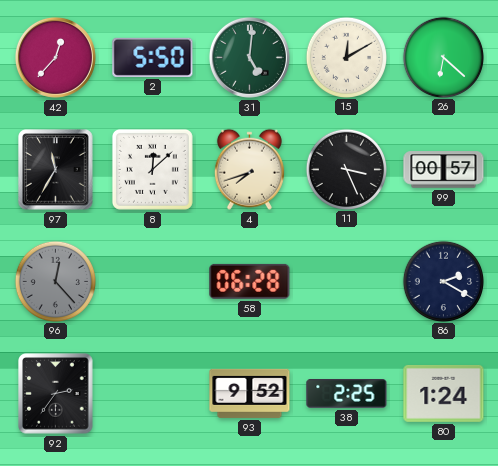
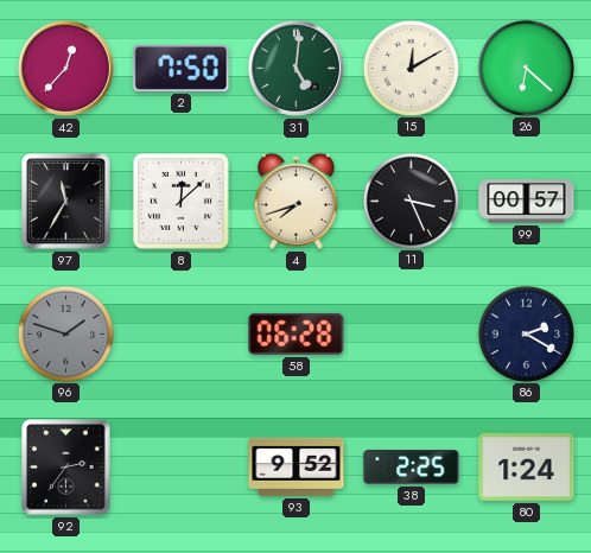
2: 5:50 -> 7:50
96: 12:23 -> 1:48
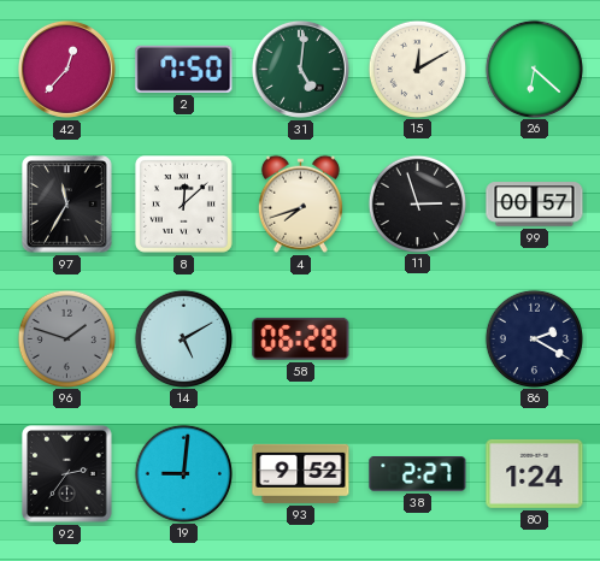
11: 3:26 -> 2:57
14: none -> 5:10
19: none -> 9:01
38: 2:25 -> 2:27
